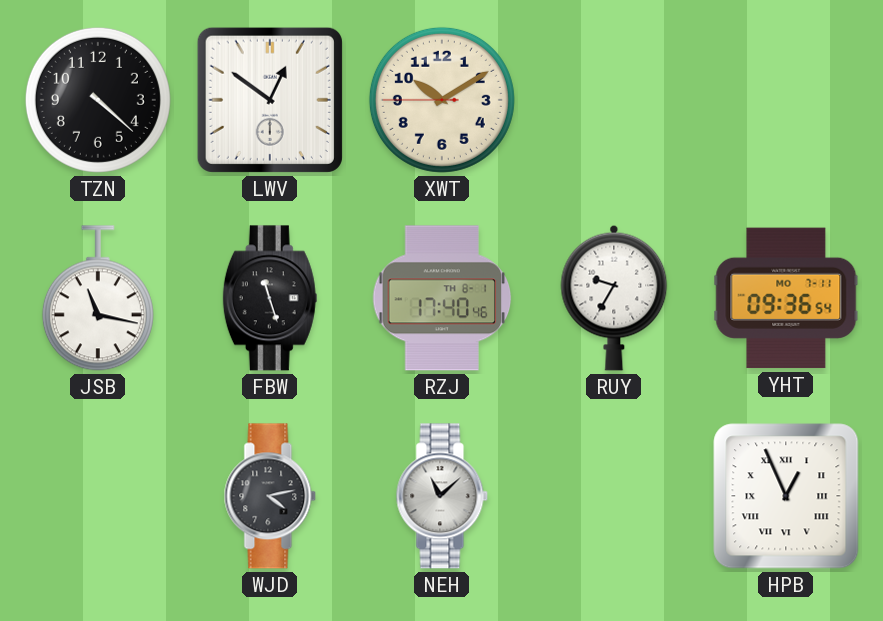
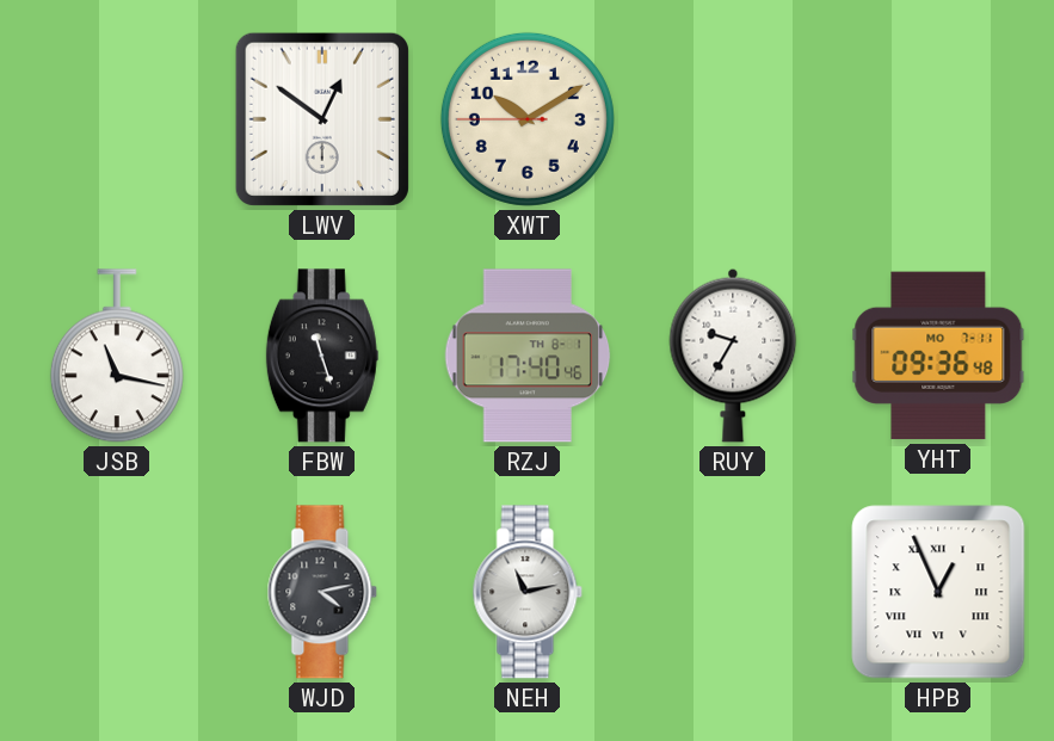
TZN: 4:22 -> none
YHT: 09:36:54 -> 09:36:48
NEH: 11:08 -> 11:13
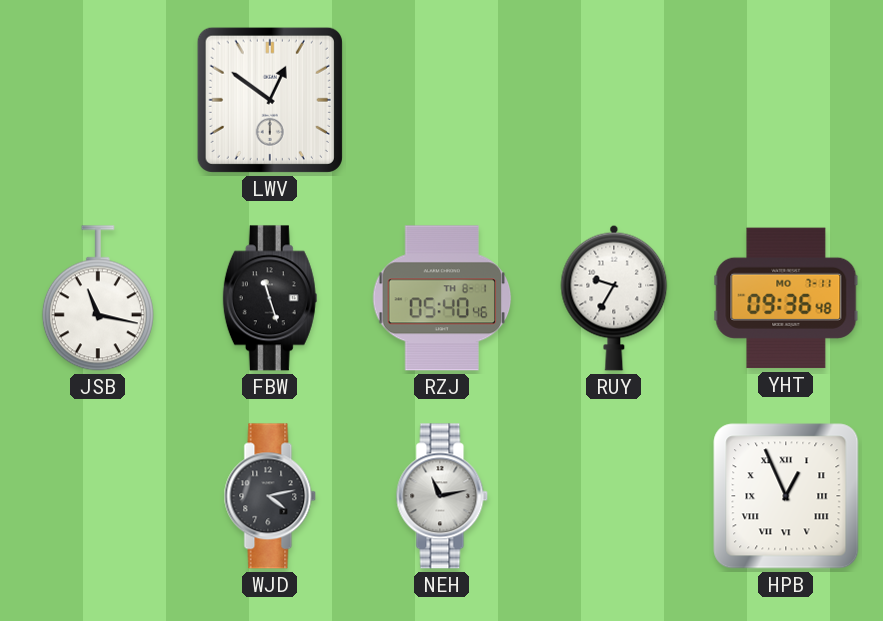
XWT: 10:09 -> none
RZJ: 17:40 -> 05:40
